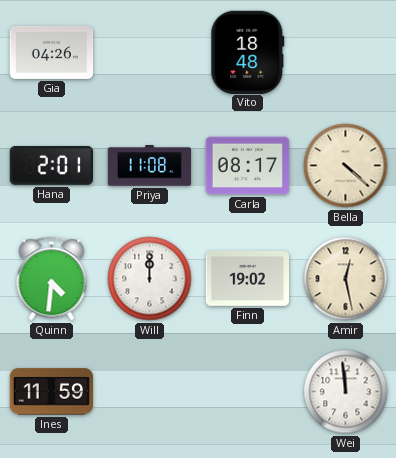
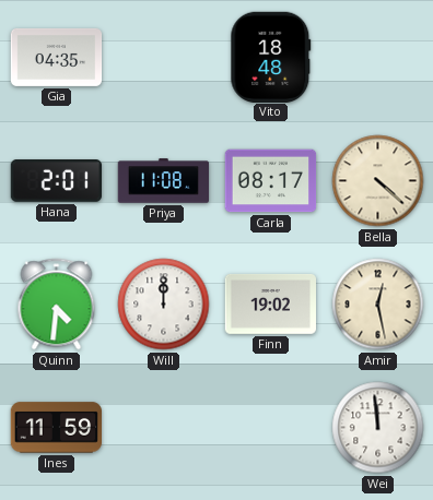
Gia: 04:26 -> 04:35
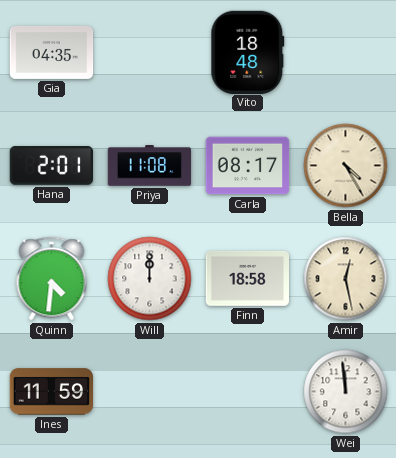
Bella: 4:22 -> 4:25
Finn: 19:02 -> 18:58
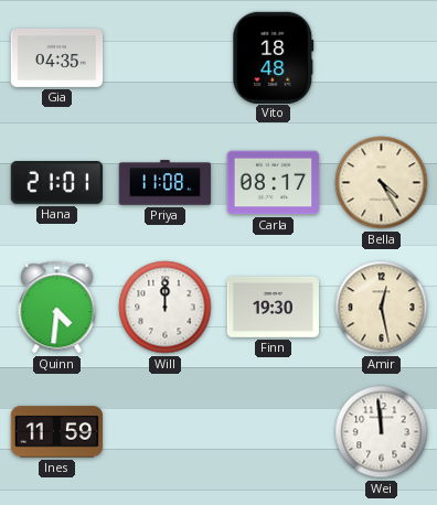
Hana: 2:01 -> 21:01
Finn: 18:58 -> 19:30
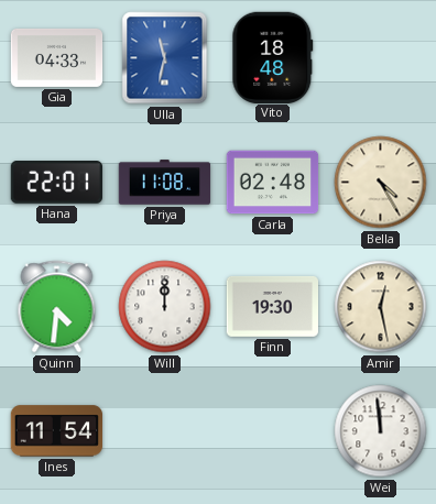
Gia: 04:35 -> 04:33
Ulla: none -> 11:32
Hana: 21:01 -> 22:01
Carla: 08:17 -> 02:48
Ines: 11:59 -> 11:54
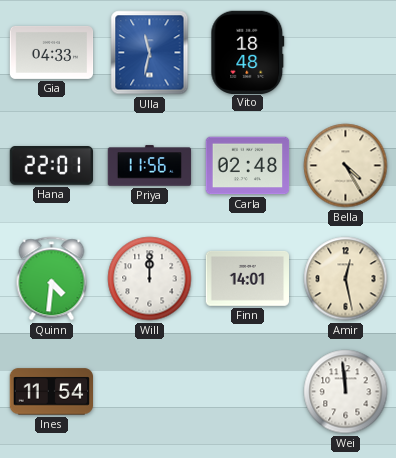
Priya: 11:08 -> 11:56
Finn: 19:30 -> 14:01
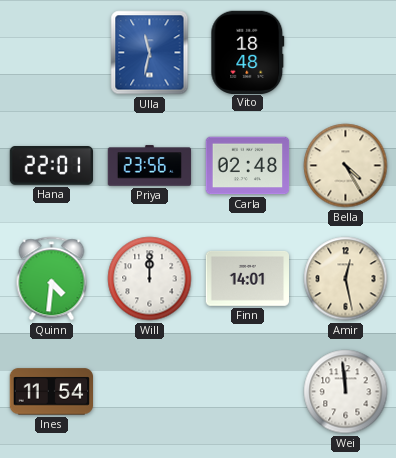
Gia: 04:33 -> none
Priya: 11:56 -> 23:56
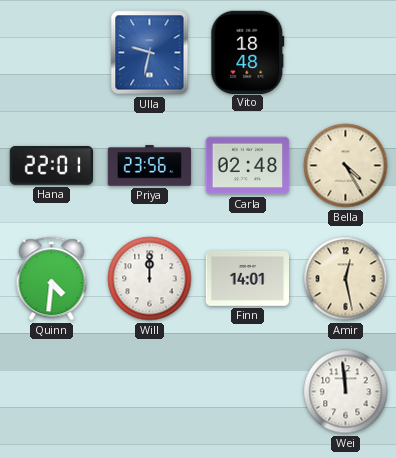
Ulla: 11:32 -> 9:32
Ines: 11:54 -> none
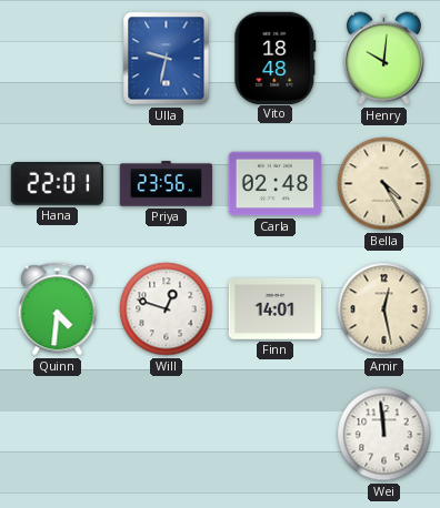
Henry: none -> 10:01
Will: 12:00 -> 12:48
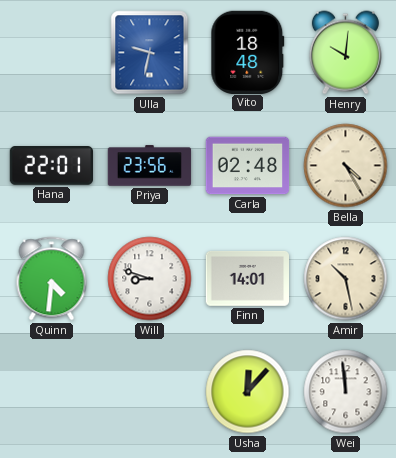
Will: 12:48 -> 8:48
Amir: 12:28 -> 10:28
Usha: none -> 12:07
